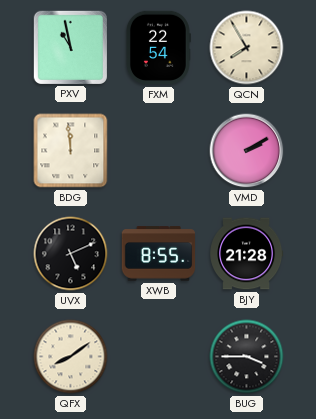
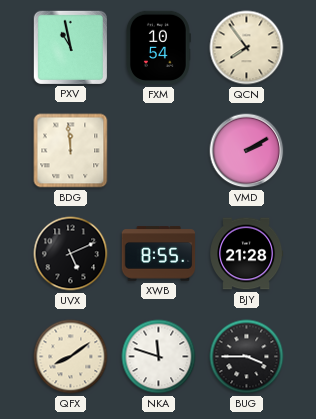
FXM: 22:54 -> 10:54
QCN: 7:55 -> 7:54
NKA: none -> 11:48
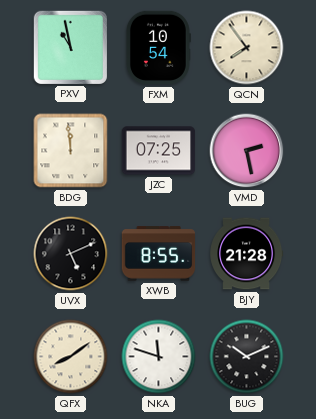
JZC: none -> 07:25
VMD: 2:10 -> 2:28
BUG: 3:45 -> 10:11
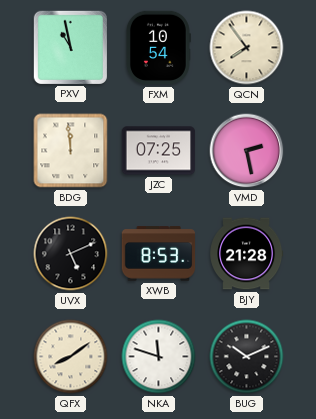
XWB: 8:55 -> 8:53
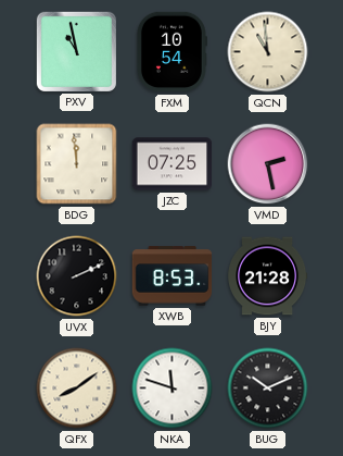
QCN: 7:54 -> 10:59
UVX: 5:11 -> 2:11
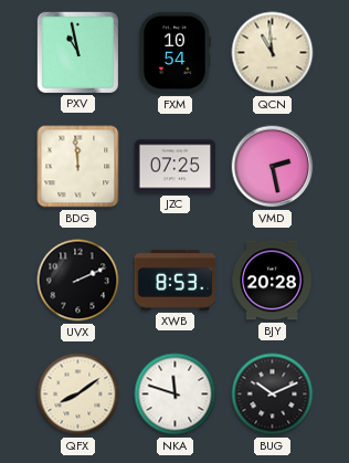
BJY: 21:28 -> 20:28
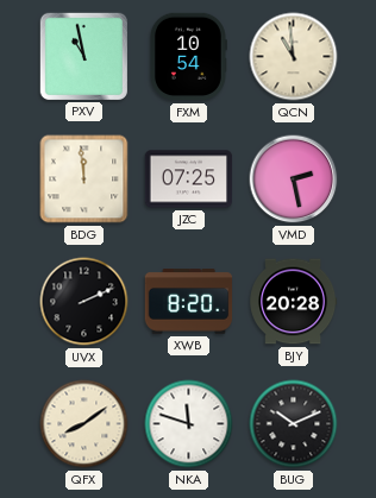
XWB: 8:53 -> 8:20
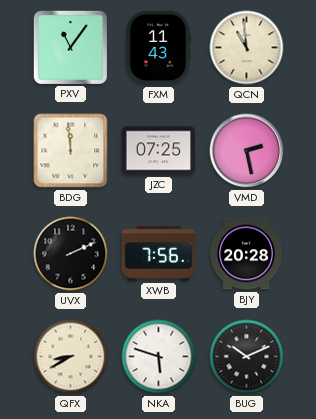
PXV: 10:58 -> 11:06
FXM: 10:54 -> 11:43
XWB: 8:20 -> 7:56
QFX: 8:09 -> 8:40
NKA: 11:48 -> 5:48
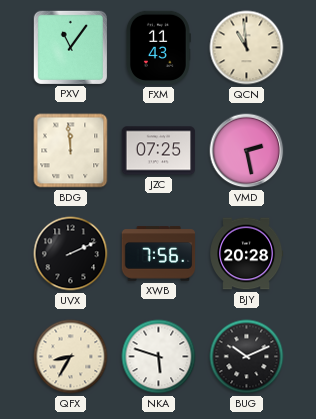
QFX: 8:40 -> 8:35
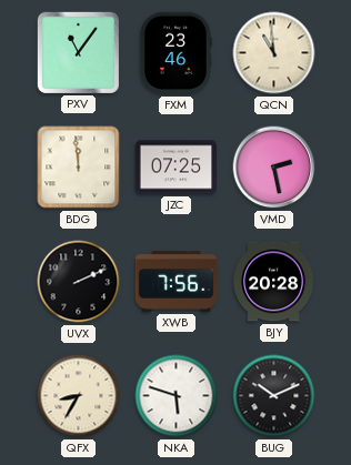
FXM: 11:43 -> 23:46
